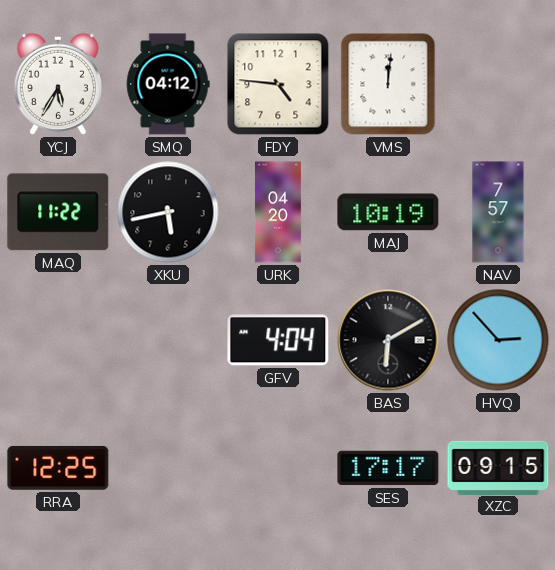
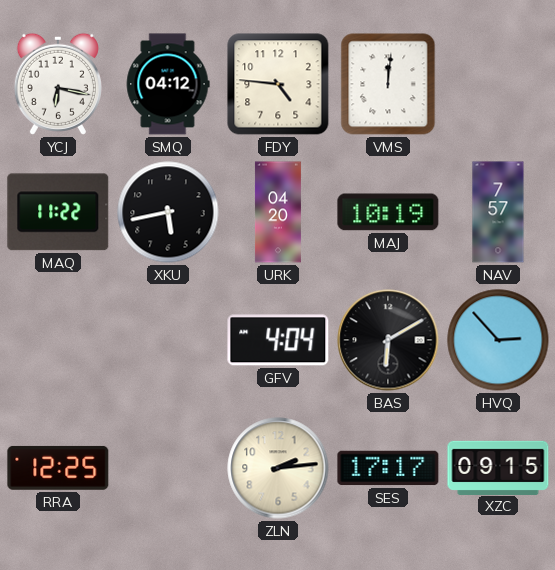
YCJ: 5:35 -> 6:17
ZLN: none -> 2:14
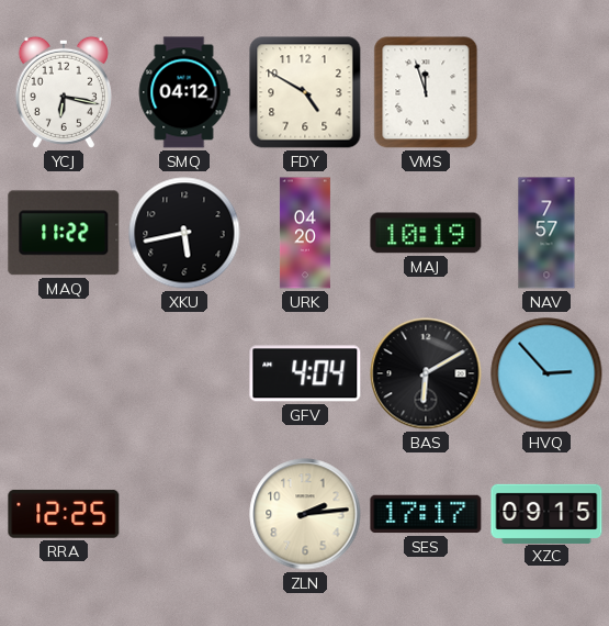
FDY: 4:46 -> 4:50
VMS: 12:01 -> 11:57
